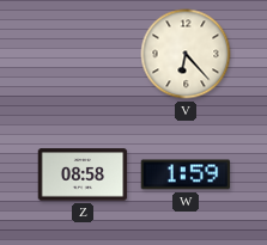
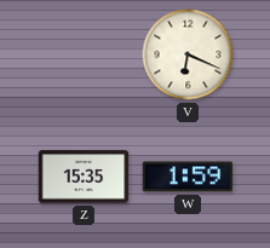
V: 6:23 -> 6:19
Z: 08:58 -> 15:35
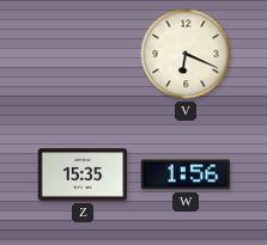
W: 1:59 -> 1:56
